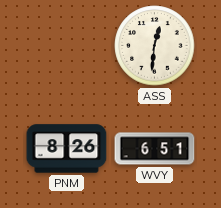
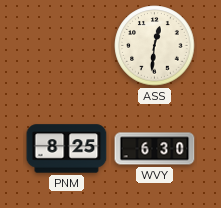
PNM: 8:26 -> 8:25
WVY: 6:51 -> 6:30
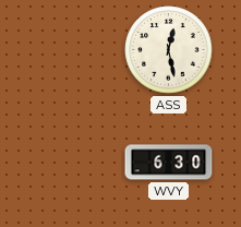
ASS: 12:31 -> 12:28
PNM: 8:25 -> none
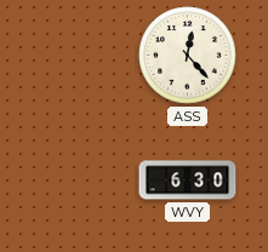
ASS: 12:28 -> 12:23
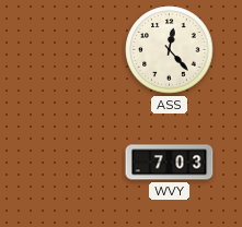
WVY: 6:30 -> 7:03
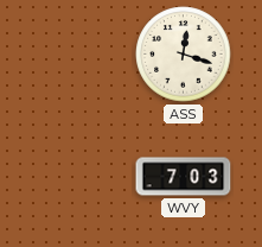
ASS: 12:23 -> 12:18
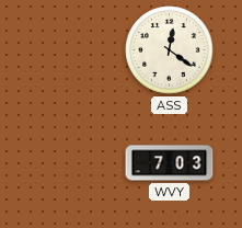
ASS: 12:18 -> 12:21
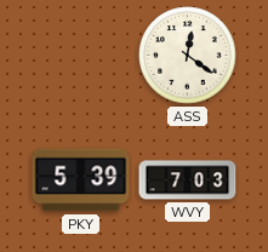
PKY: none -> 5:39
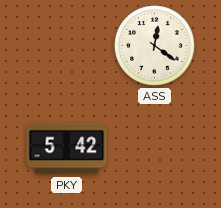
PKY: 5:39 -> 5:42
WVY: 7:03 -> none
